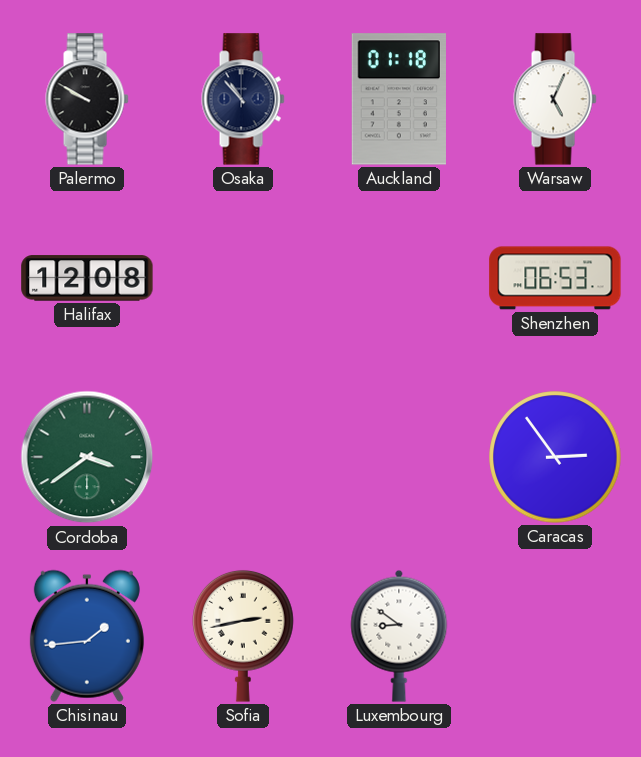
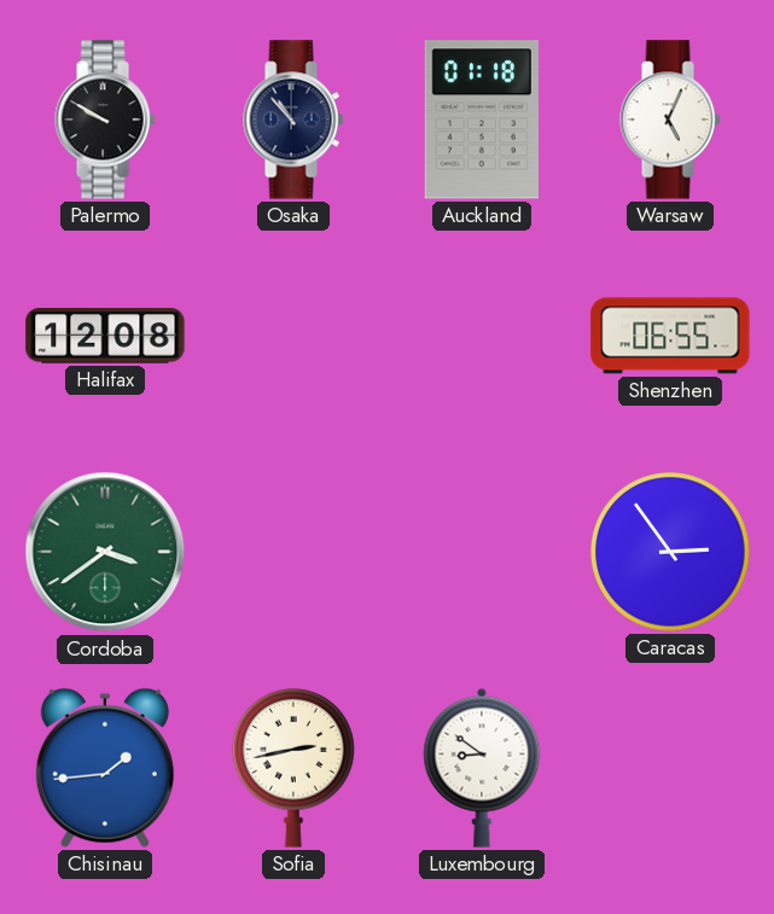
Shenzhen: 06:53 -> 06:55
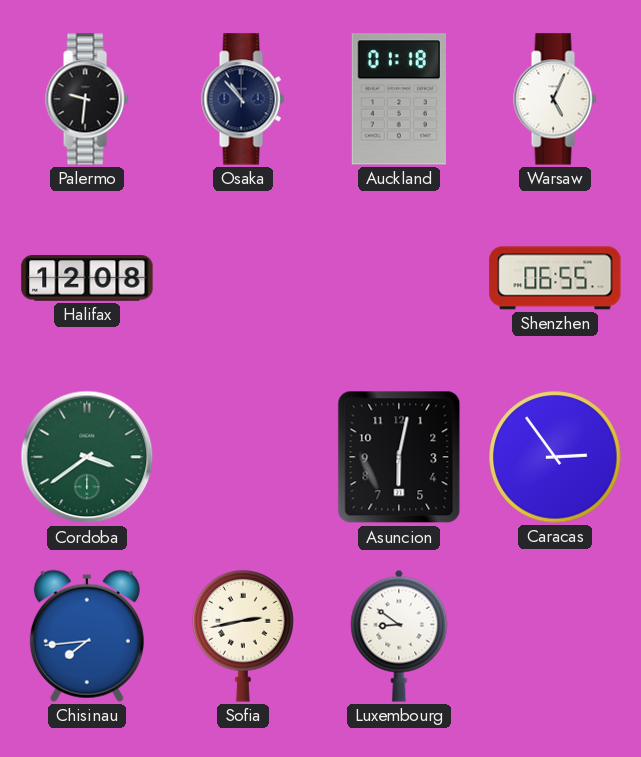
Palermo: 9:50 -> 9:31
Asuncion: none -> 6:02
Chisinau: 1:44 -> 7:44
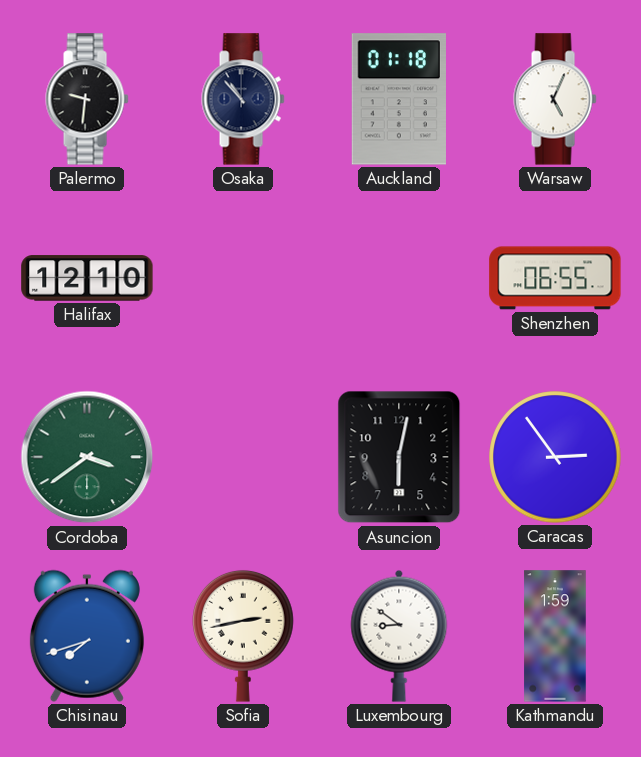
Halifax: 12:08 -> 12:10
Chisinau: 7:44 -> 7:42
Kathmandu: none -> 1:59
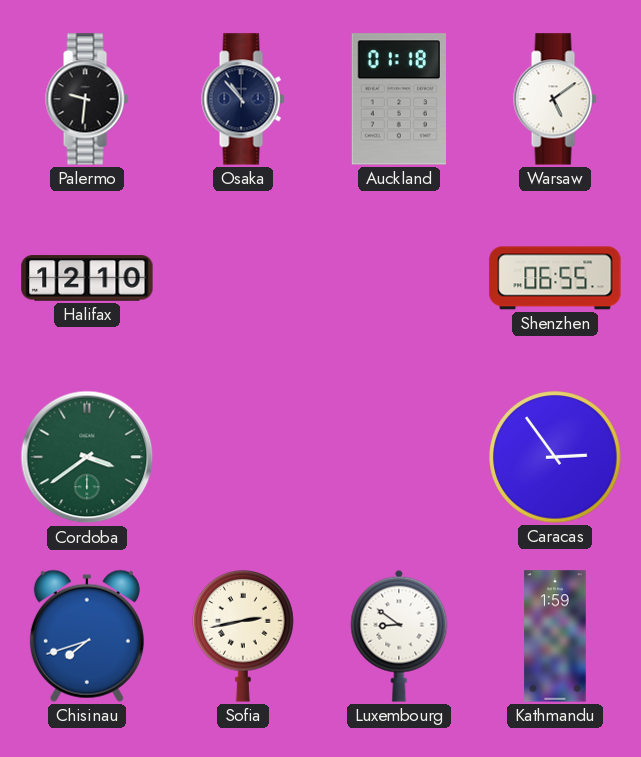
Warsaw: 5:04 -> 5:09
Asuncion: 6:02 -> none
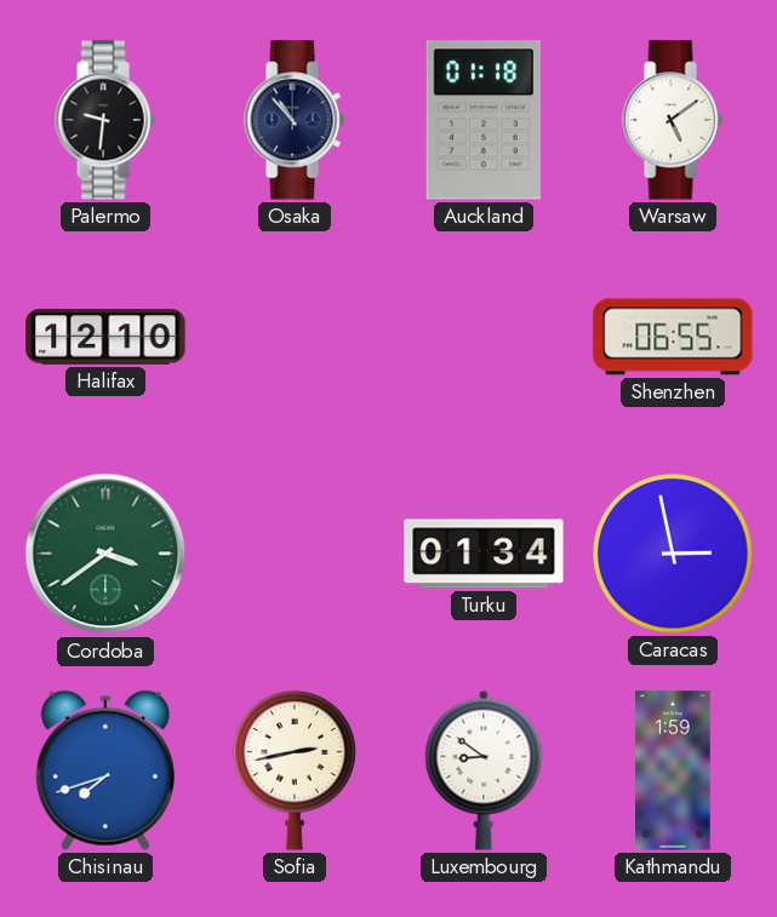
Turku: none -> 01:34
Caracas: 2:54 -> 2:58
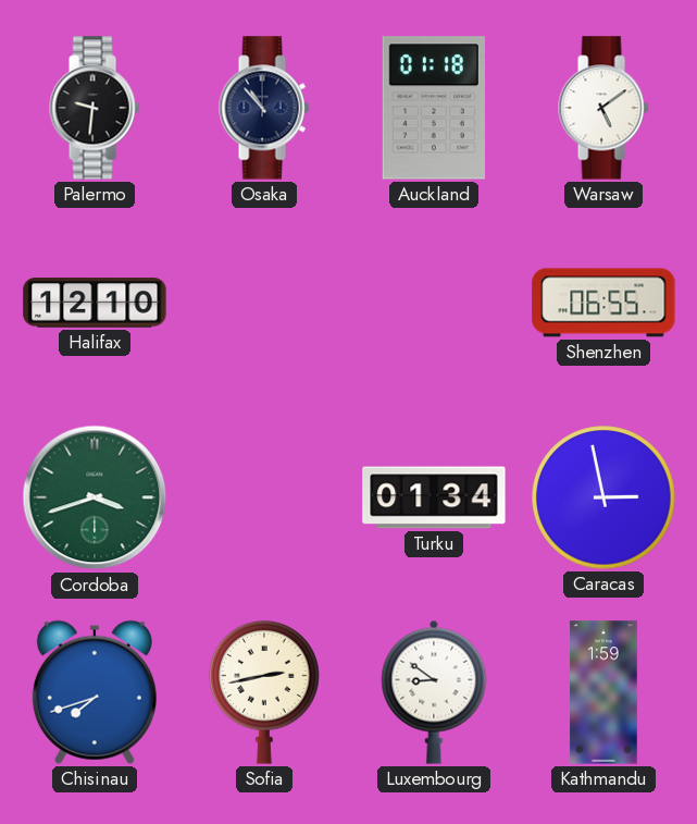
Cordoba: 3:39 -> 3:42
